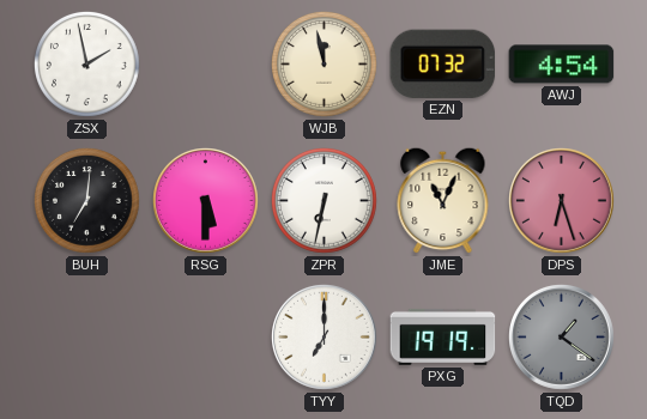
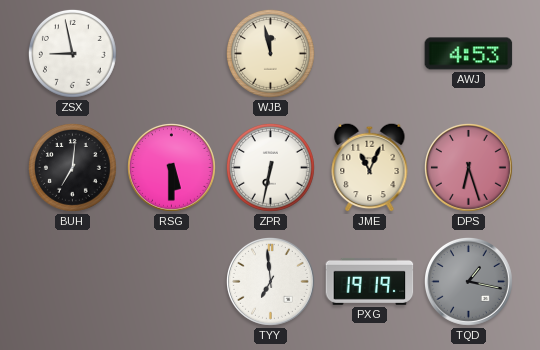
ZSX: 1:58 -> 8:58
EZN: 07:32 -> none
AWJ: 4:54 -> 4:53
TYY: 7:00 -> 6:59
TQD: 1:21 -> 1:17
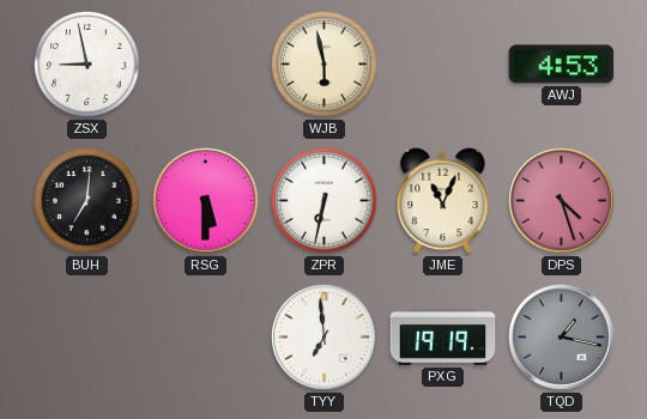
WJB: 11:58 -> 5:58
DPS: 6:27 -> 4:27
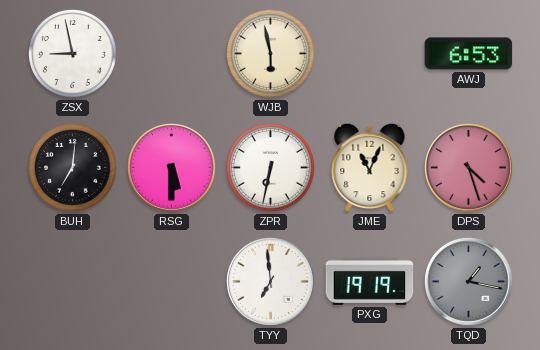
AWJ: 4:53 -> 6:53
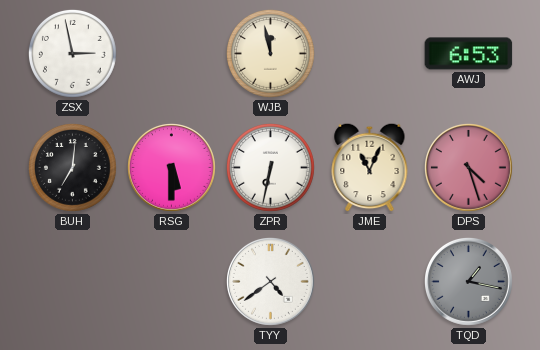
ZSX: 8:58 -> 2:58
WJB: 5:58 -> 11:58
TYY: 6:59 -> 4:39
PXG: 19:19 -> none
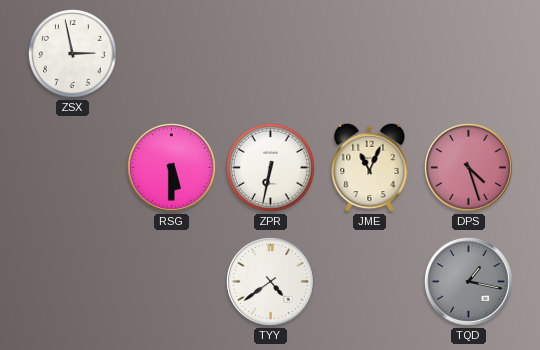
WJB: 11:58 -> none
AWJ: 6:53 -> none
BUH: 7:01 -> none
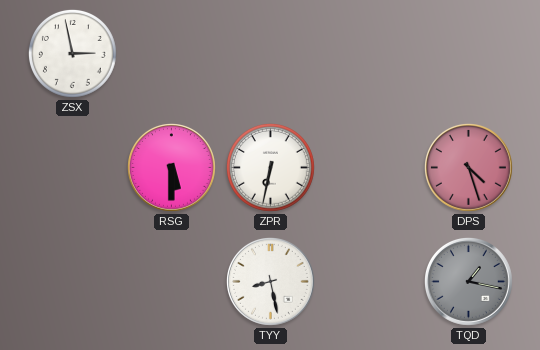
JME: 11:04 -> none
TYY: 4:39 -> 8:28
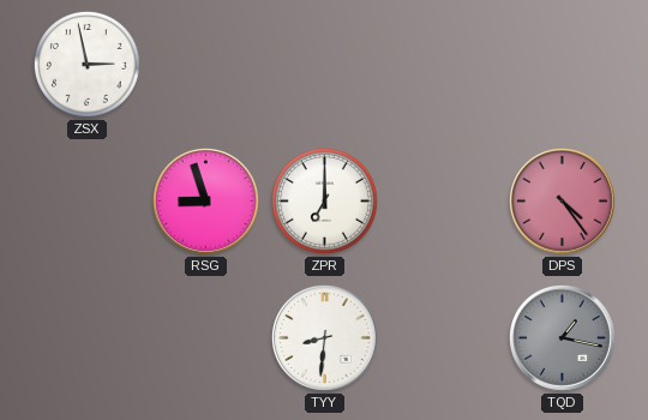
RSG: 5:30 -> 8:57
ZPR: 6:32 -> 7:00
DPS: 4:27 -> 4:24
TYY: 8:28 -> 8:31
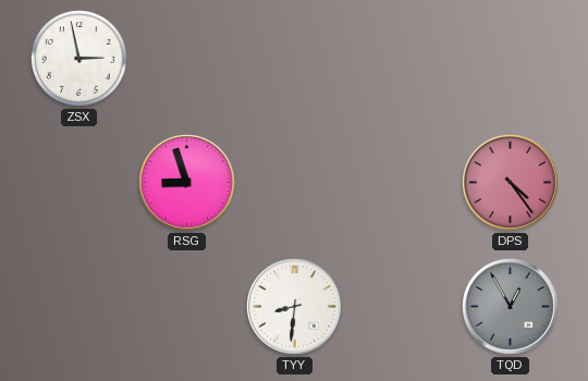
ZPR: 7:00 -> none
TQD: 1:17 -> 12:55
